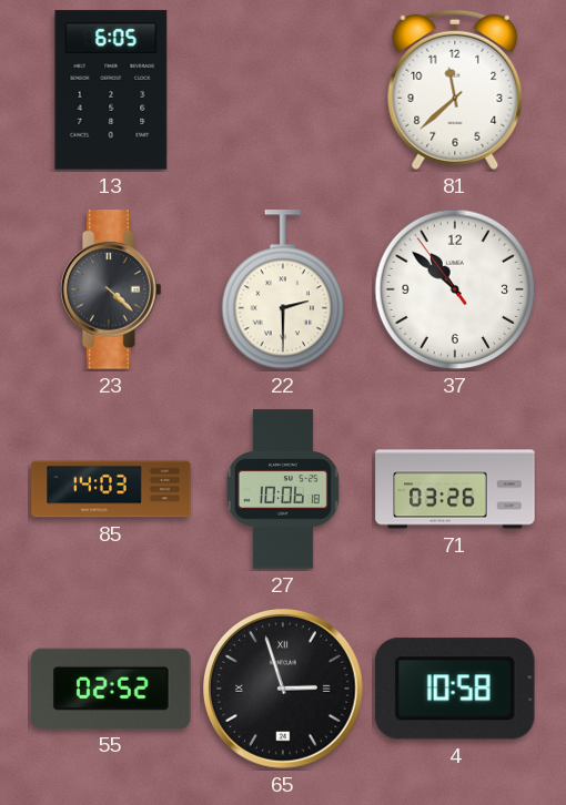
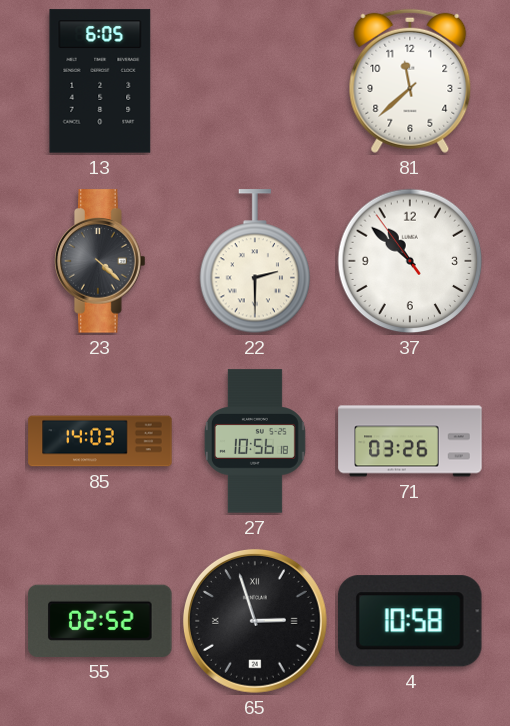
27: 10:06 -> 10:56
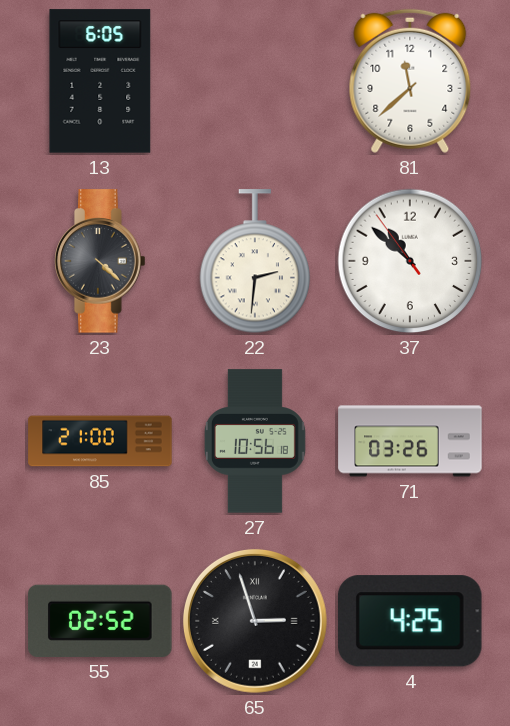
22: 2:30 -> 2:31
85: 14:03 -> 21:00
4: 10:58 -> 4:25
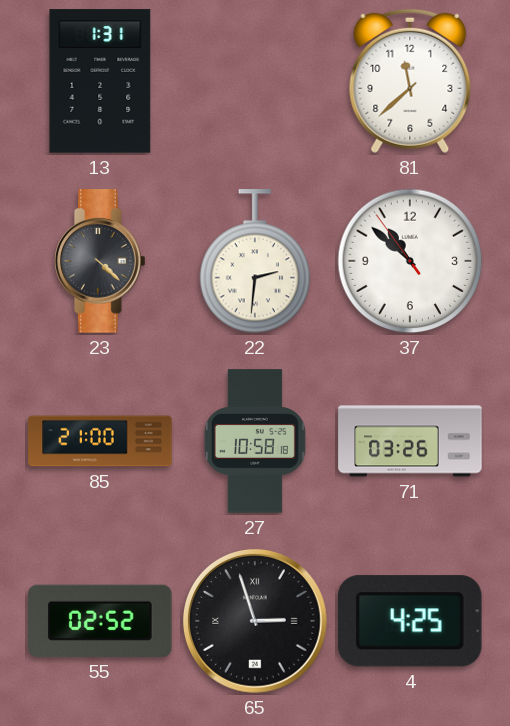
13: 6:05 -> 1:31
27: 10:56 -> 10:58
